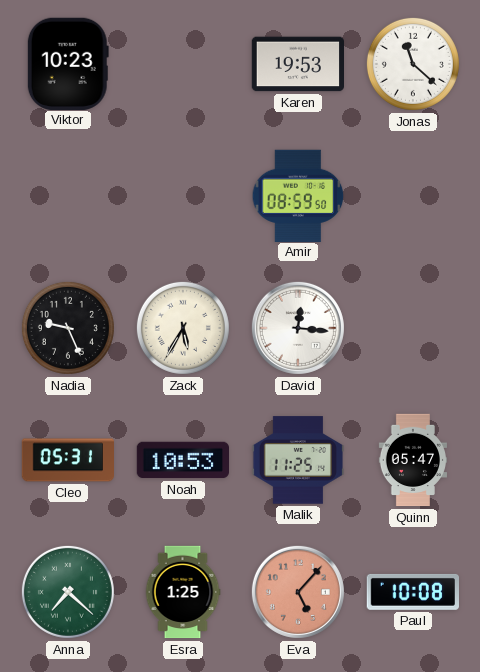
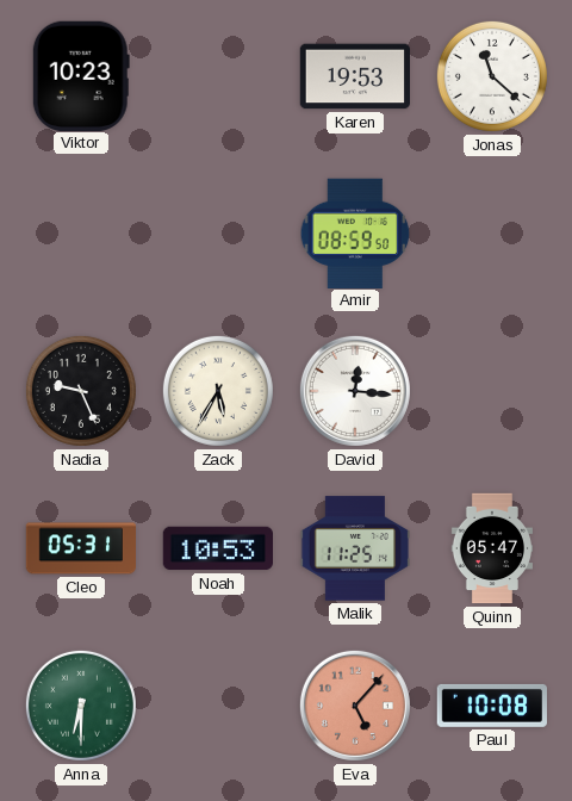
Anna: 7:22 -> 6:30
Esra: 1:25 -> none
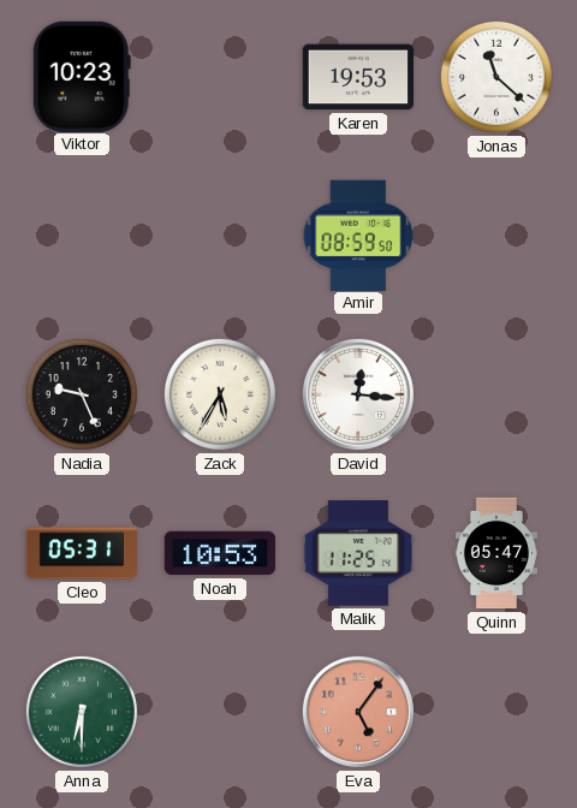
Eva: 5:07 -> 5:06
Paul: 10:08 -> none
